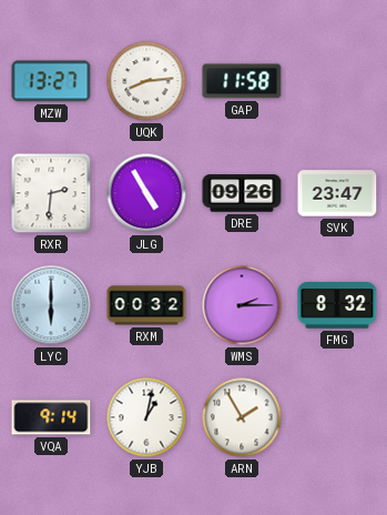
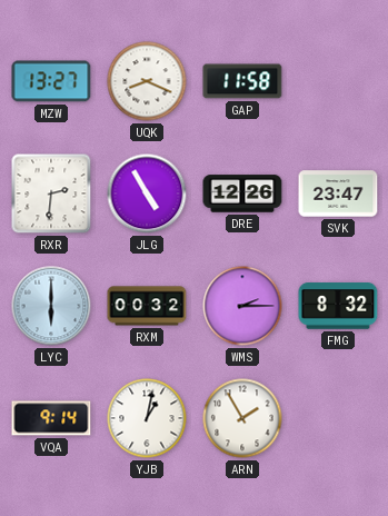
UQK: 8:14 -> 8:19
DRE: 09:26 -> 12:26
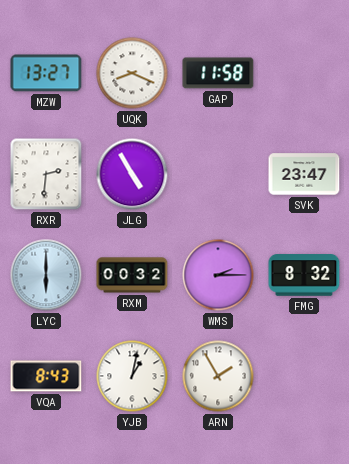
DRE: 12:26 -> none
VQA: 9:14 -> 8:43
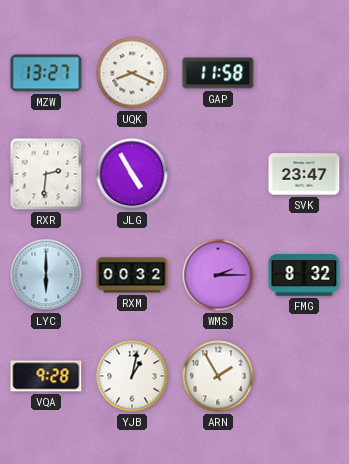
VQA: 8:43 -> 9:28
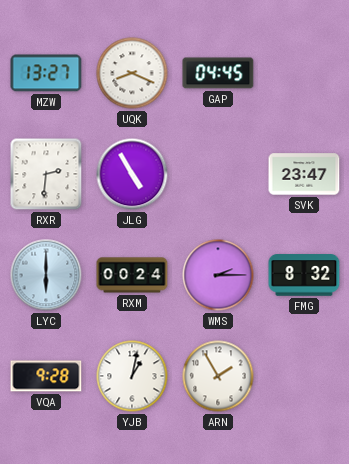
GAP: 11:58 -> 04:45
RXM: 00:32 -> 00:24
